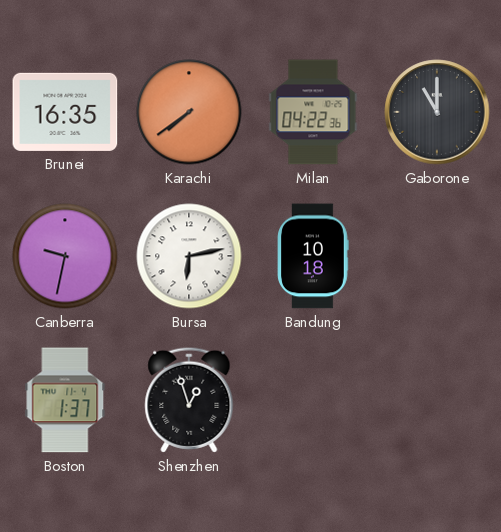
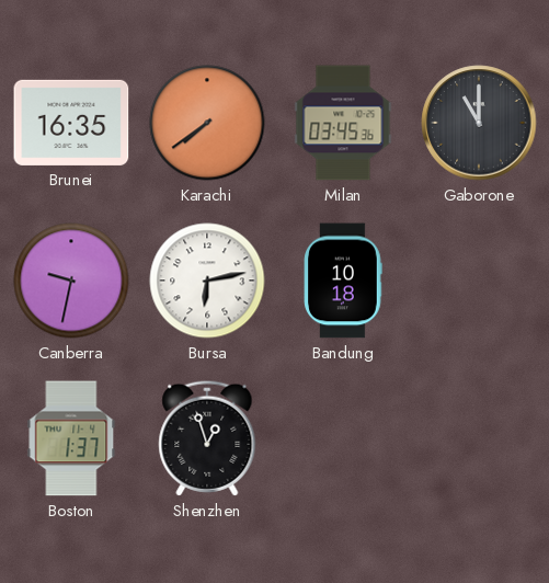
Milan: 04:22 -> 03:45
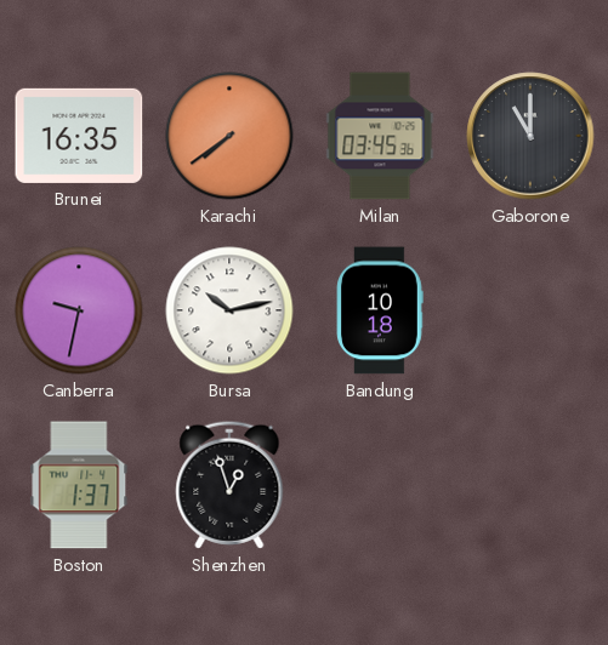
Bursa: 6:13 -> 10:13
